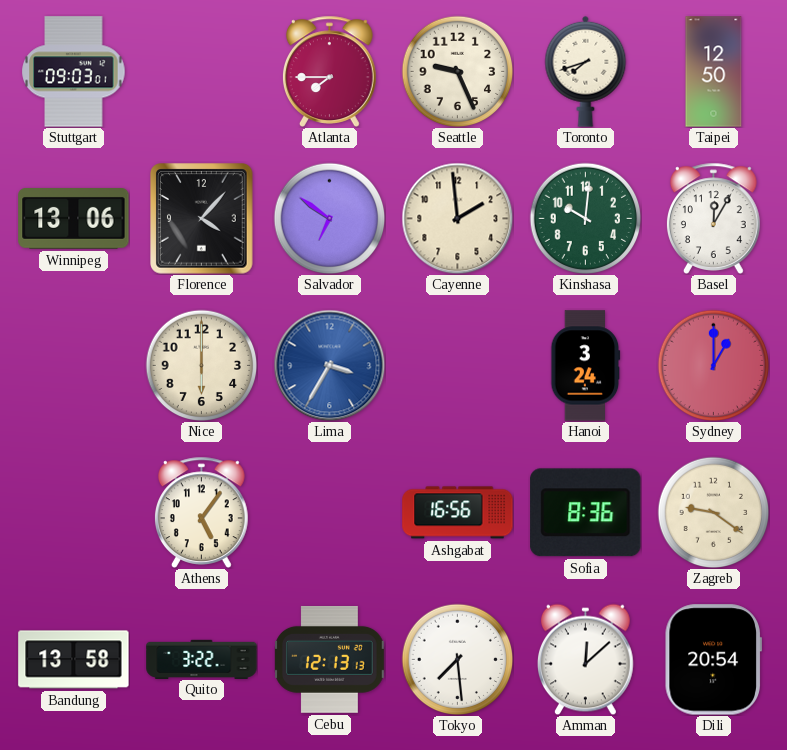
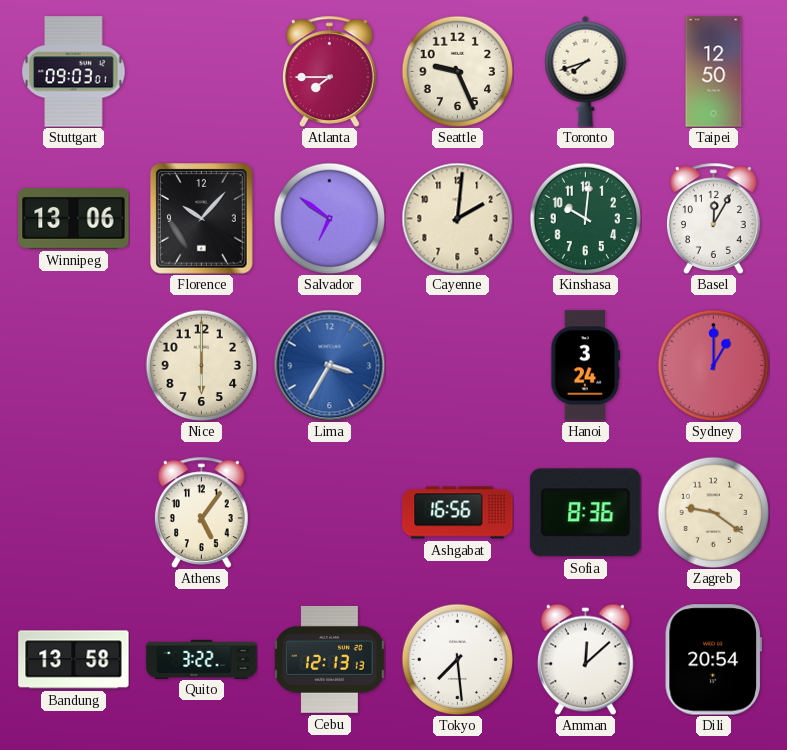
Florence: 4:07 -> 10:07
Cayenne: 1:59 -> 2:01
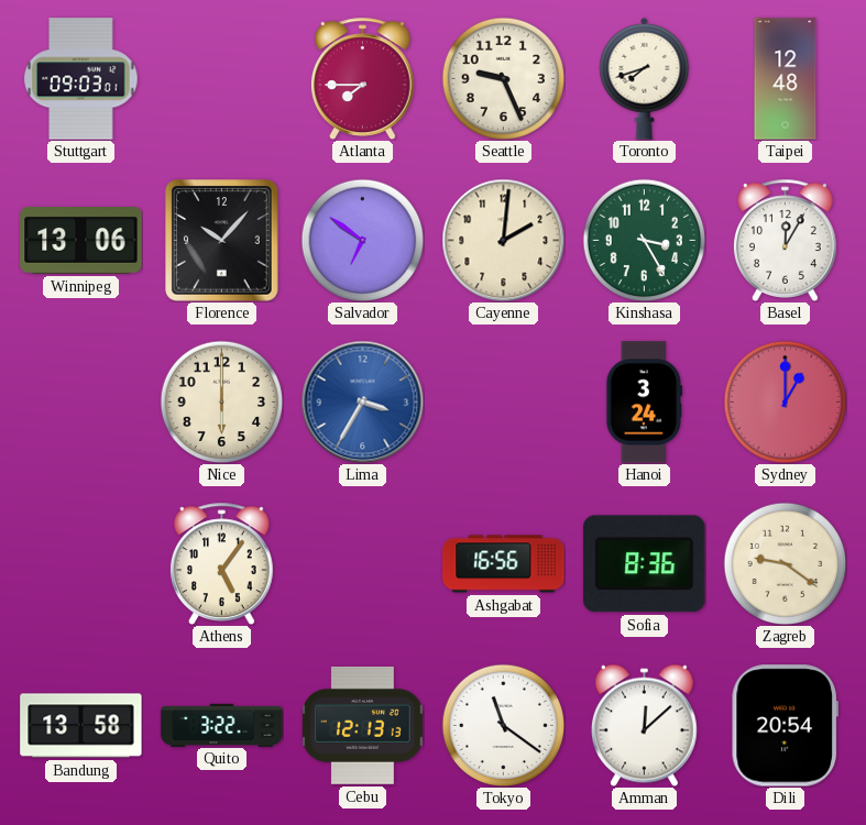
Taipei: 12:50 -> 12:48
Kinshasa: 10:01 -> 3:25
Tokyo: 7:29 -> 11:21
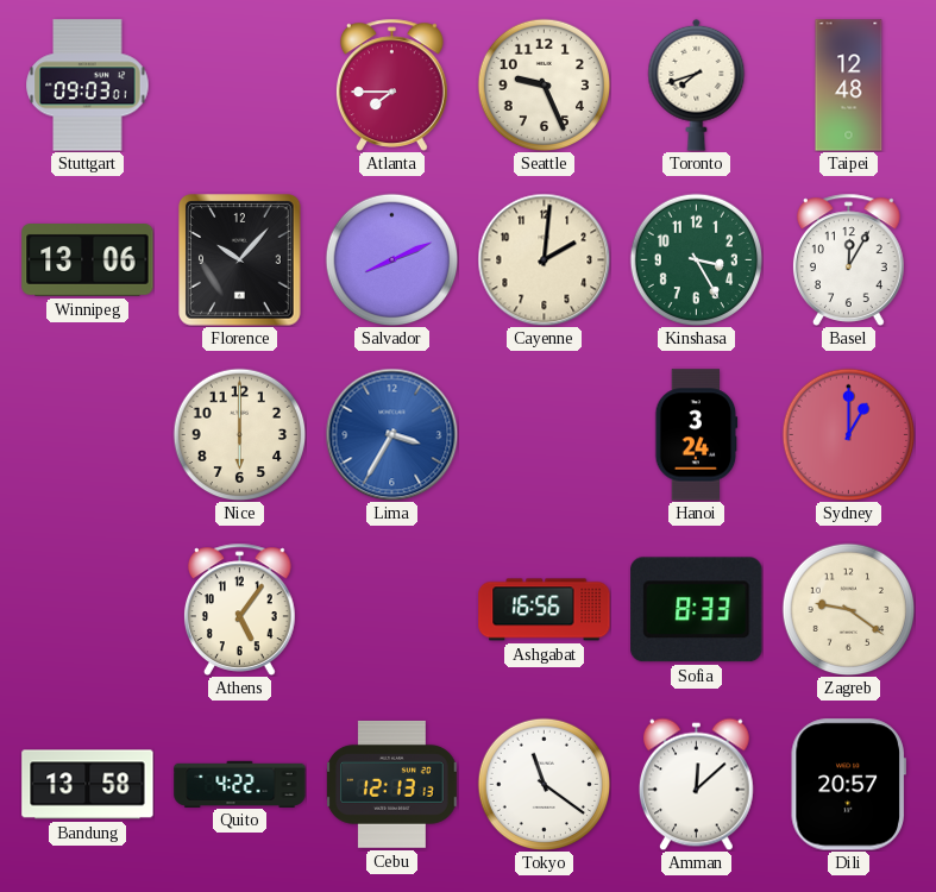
Salvador: 6:51 -> 8:11
Sofia: 8:36 -> 8:33
Quito: 3:22 -> 4:22
Dili: 20:54 -> 20:57
